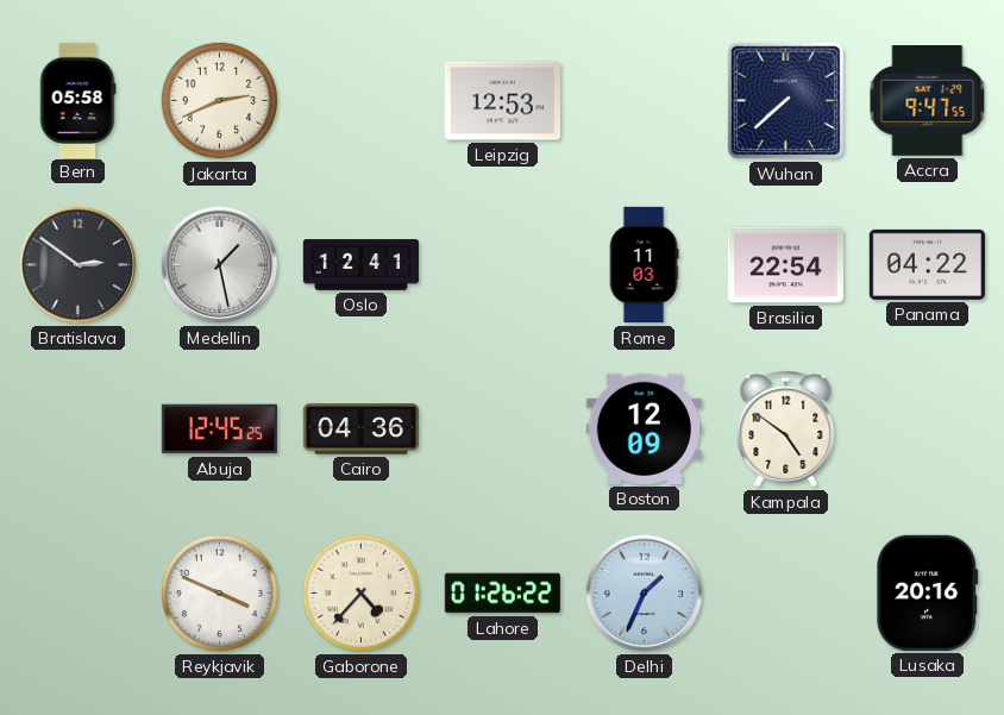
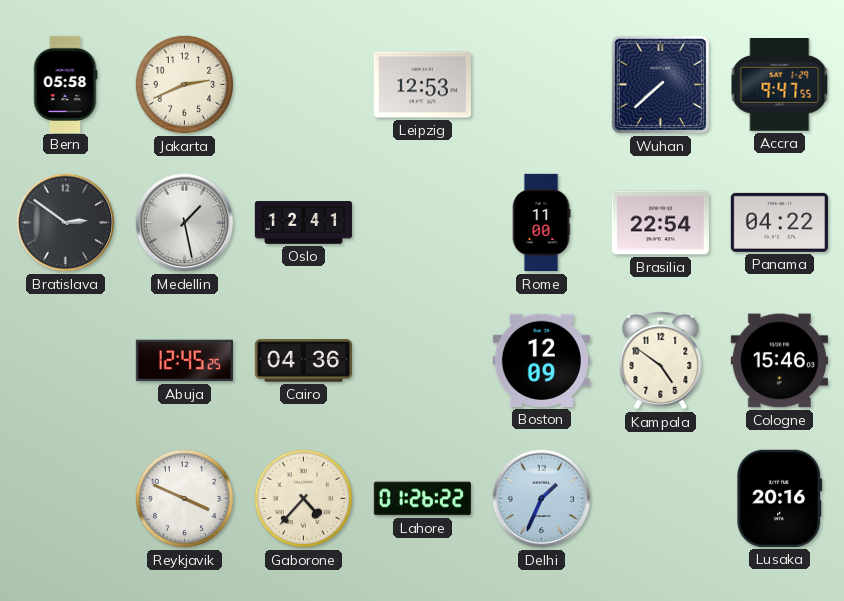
Rome: 11:03 -> 11:00
Cologne: none -> 15:46
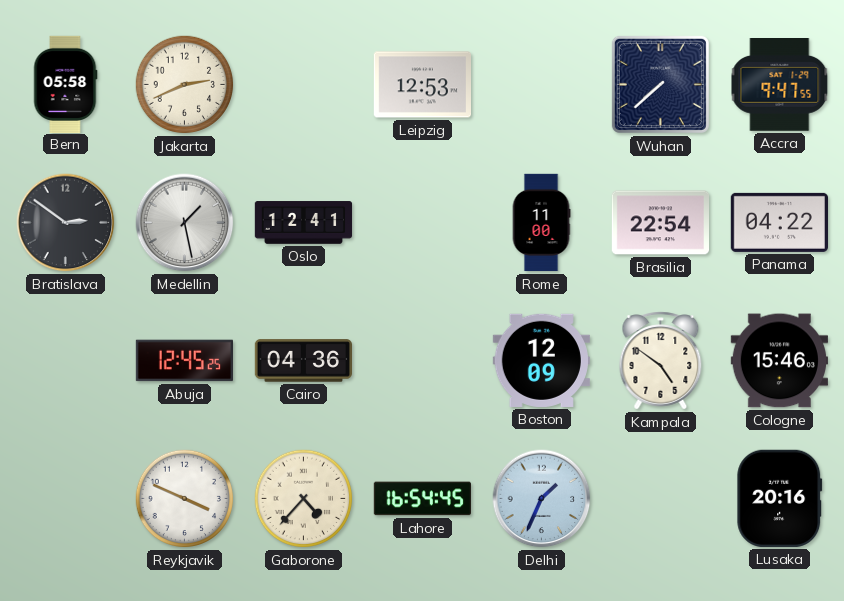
Lahore: 01:26 -> 16:54
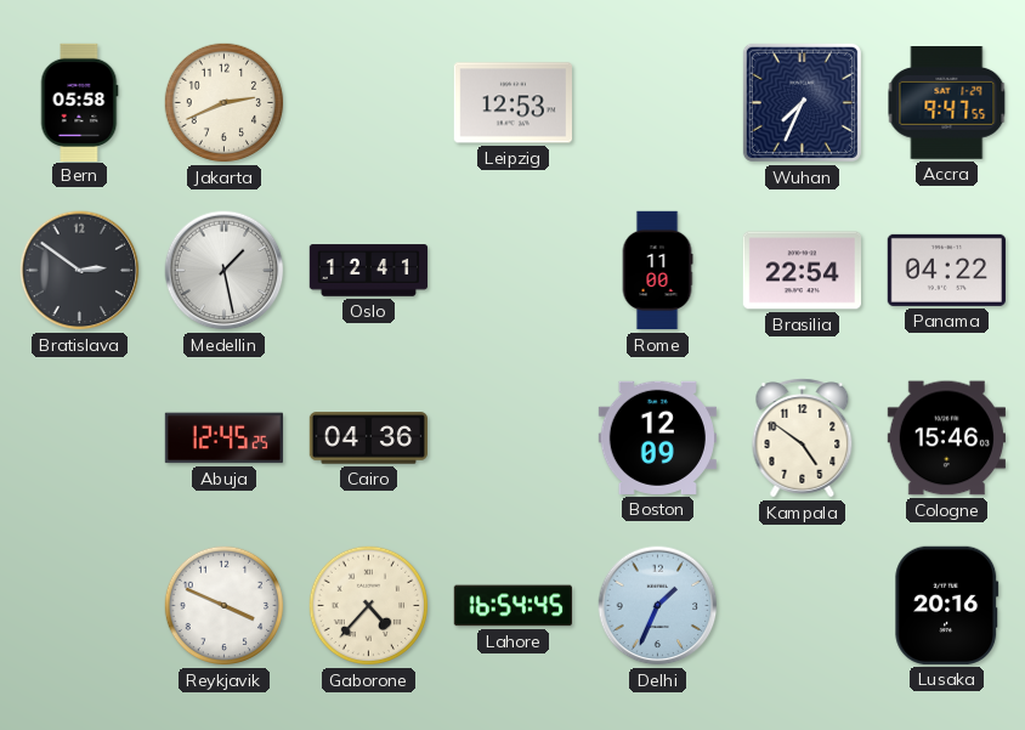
Wuhan: 7:38 -> 7:34
